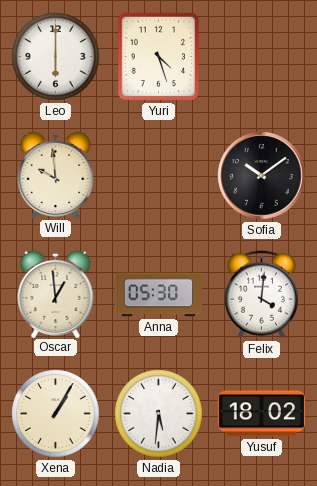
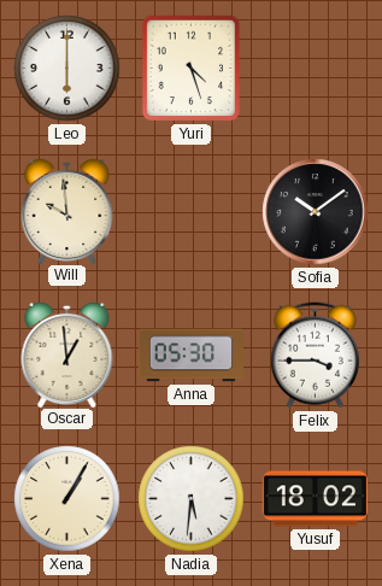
Felix: 4:01 -> 3:45
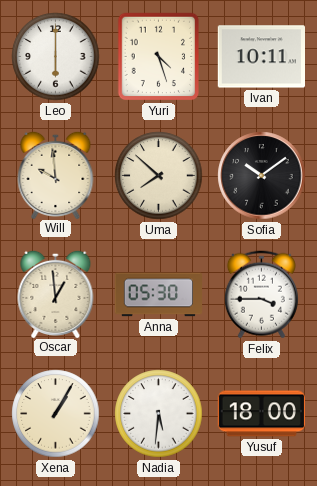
Ivan: none -> 10:11
Uma: none -> 7:52
Yusuf: 18:02 -> 18:00
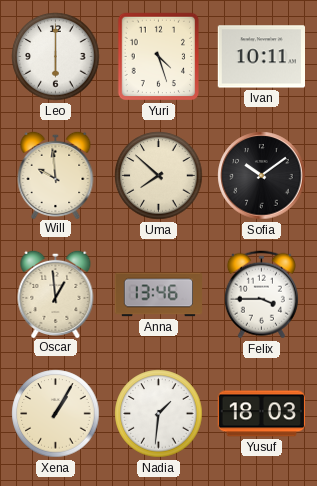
Anna: 05:30 -> 13:46
Nadia: 5:31 -> 1:31
Yusuf: 18:00 -> 18:03
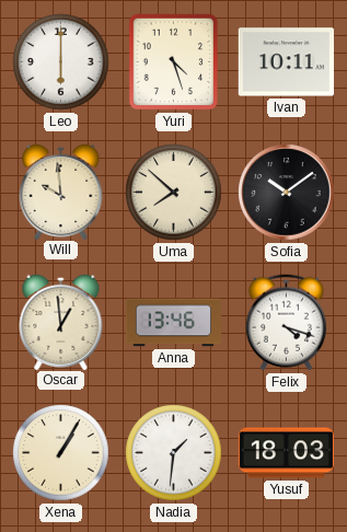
Felix: 3:45 -> 4:18
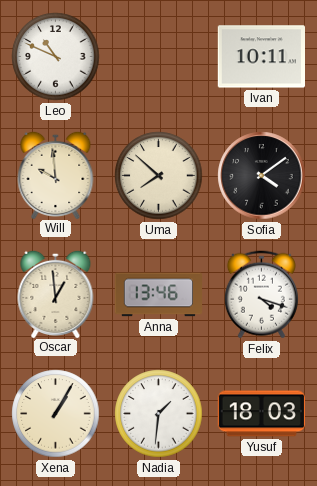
Leo: 6:00 -> 10:49
Yuri: 4:27 -> none
Sofia: 10:09 -> 4:09
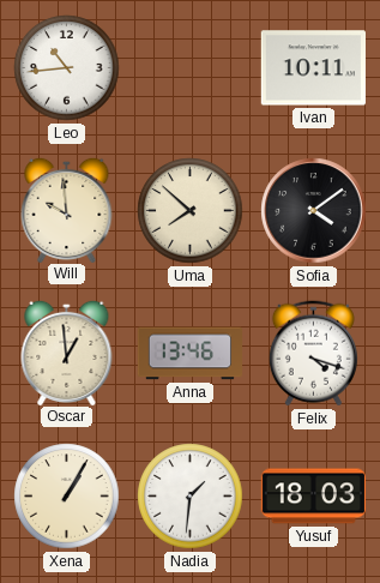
Leo: 10:49 -> 10:44
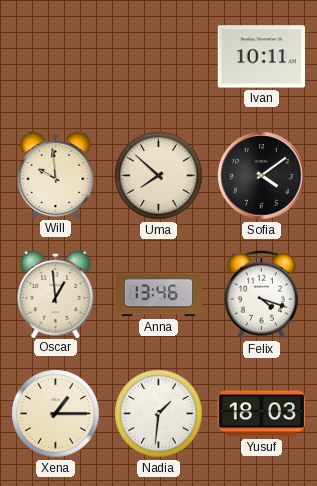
Leo: 10:44 -> none
Xena: 1:05 -> 1:15
